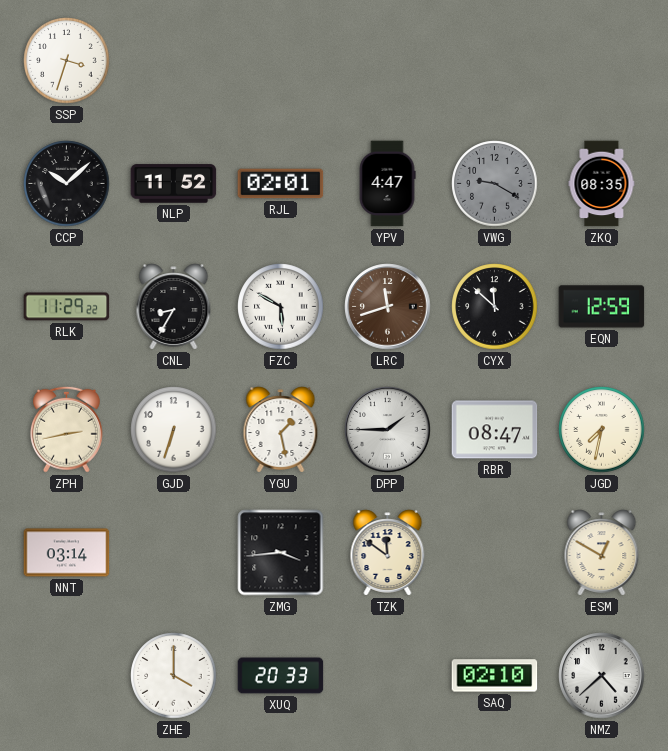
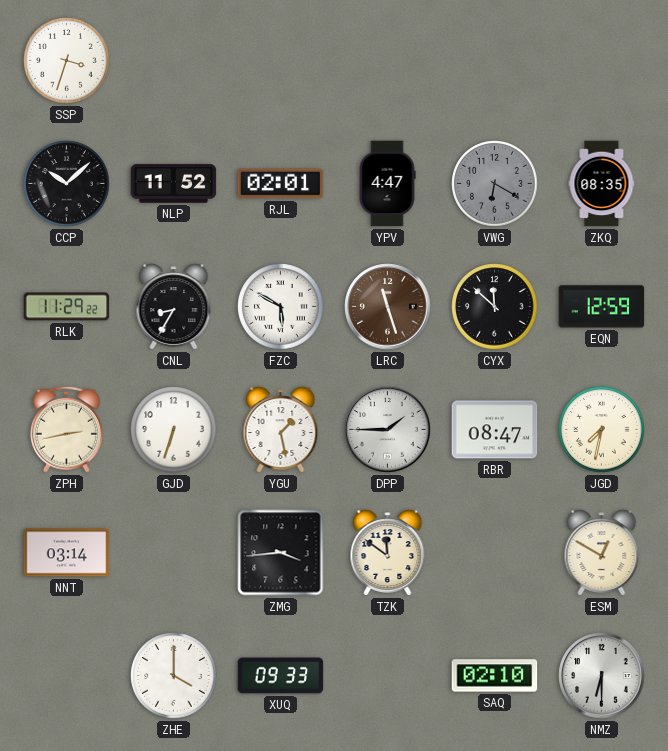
VWG: 9:20 -> 6:20
LRC: 11:42 -> 11:27
XUQ: 20:33 -> 09:33
NMZ: 4:38 -> 6:30
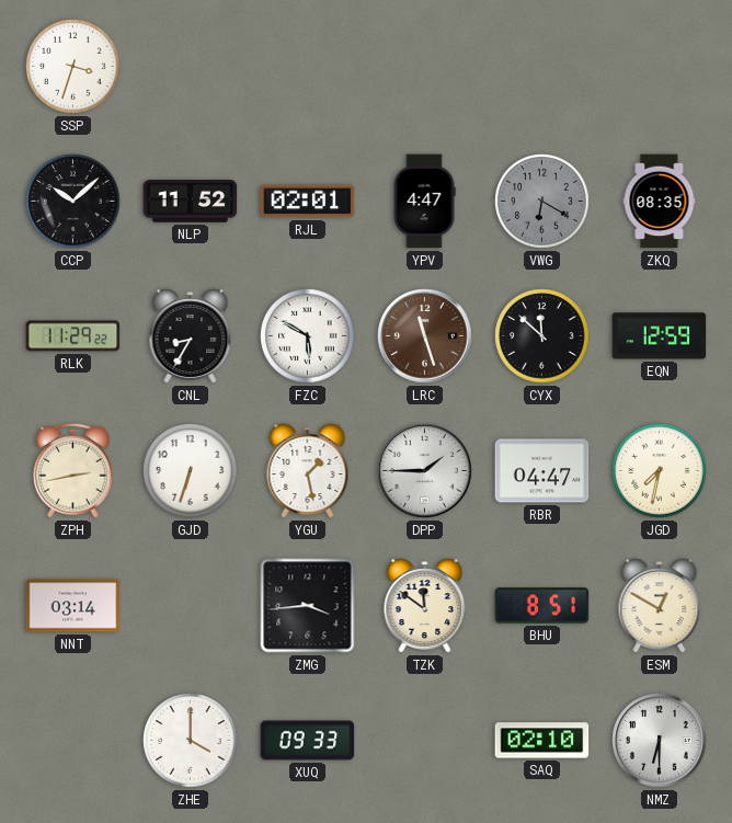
RBR: 08:47 -> 04:47
BHU: none -> 8:51
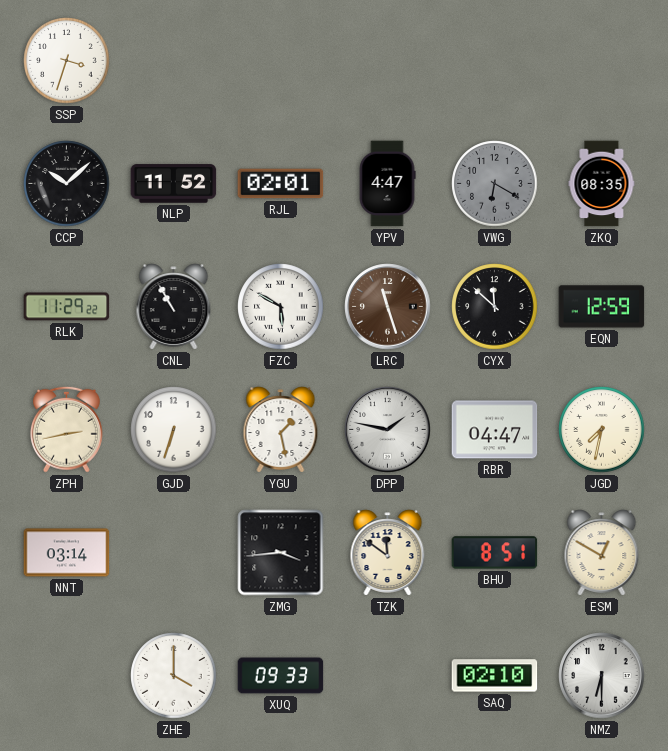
CNL: 8:35 -> 10:55
DPP: 1:45 -> 1:47
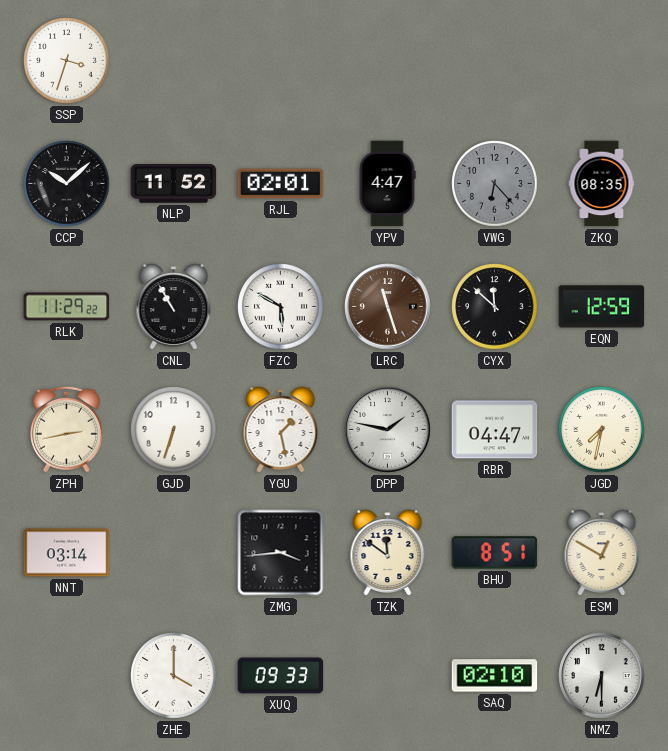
VWG: 6:20 -> 6:23
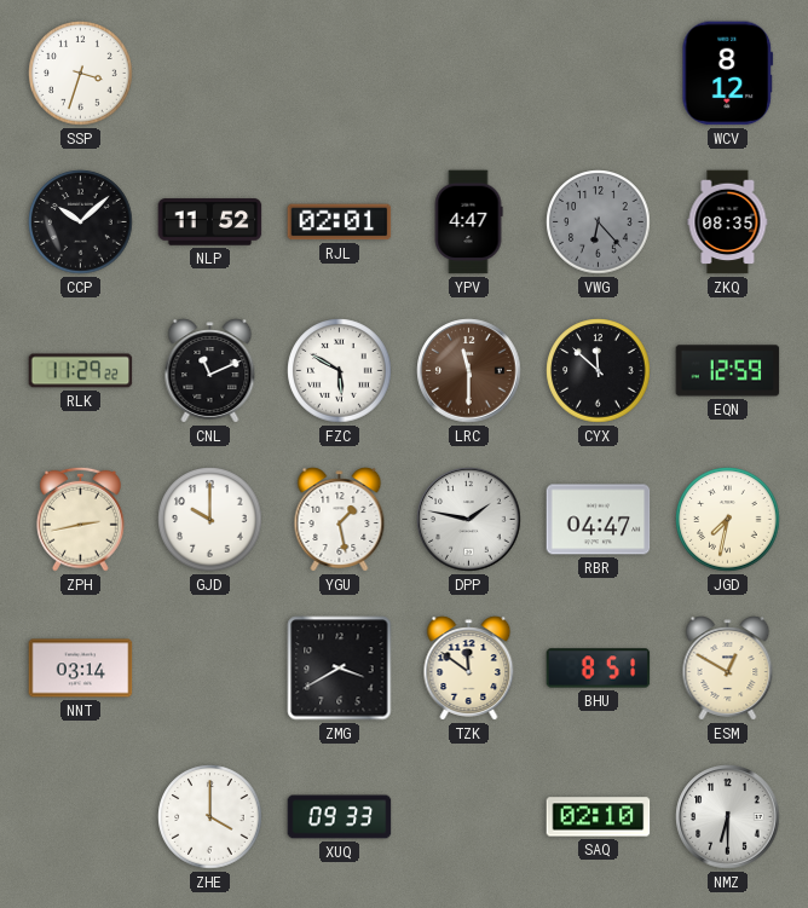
WCV: none -> 8:12
CNL: 10:55 -> 11:11
LRC: 11:27 -> 11:30
GJD: 6:33 -> 10:00
ZMG: 3:44 -> 3:40
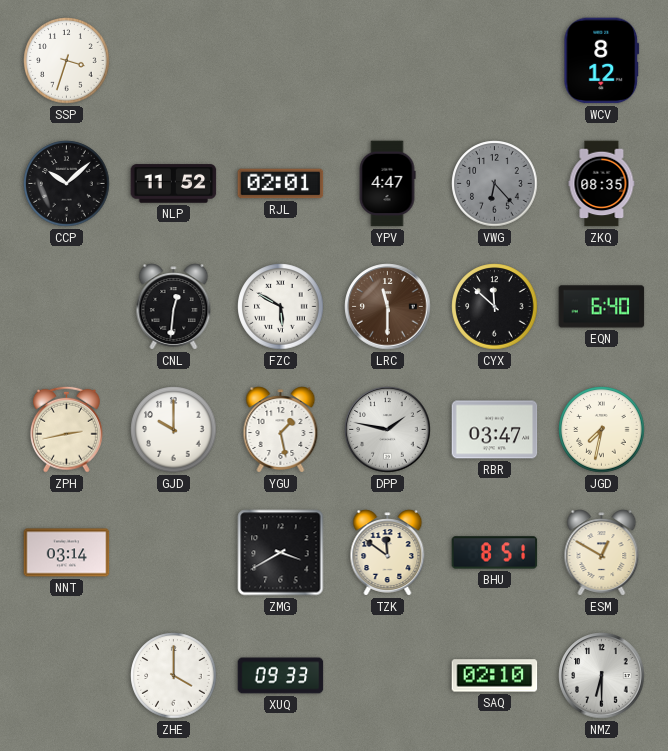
RLK: 11:29 -> none
CNL: 11:11 -> 12:31
EQN: 12:59 -> 6:40
RBR: 04:47 -> 03:47
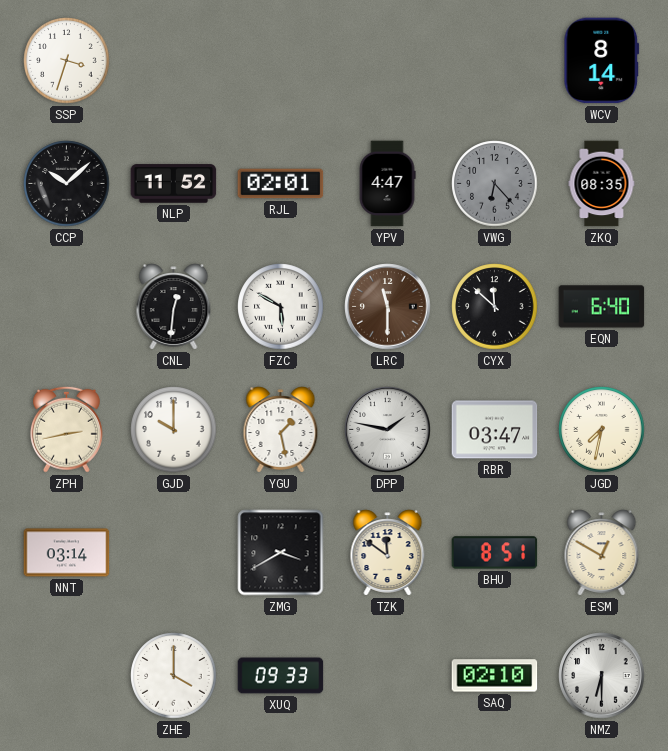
WCV: 8:12 -> 8:14
